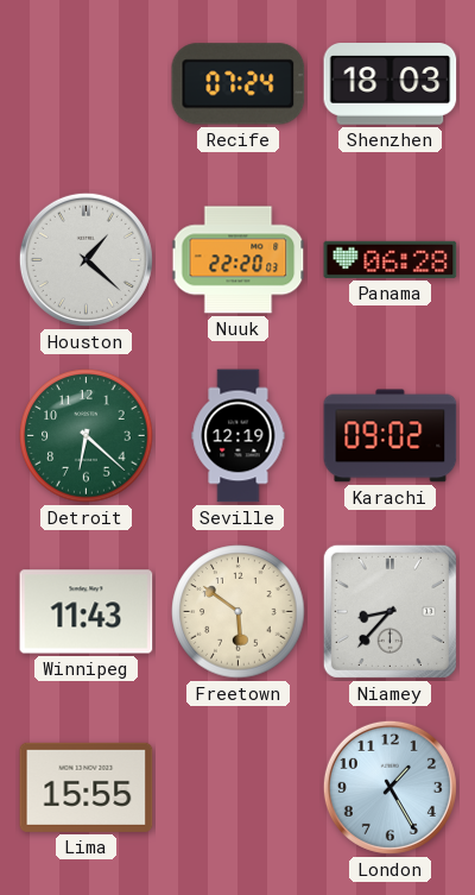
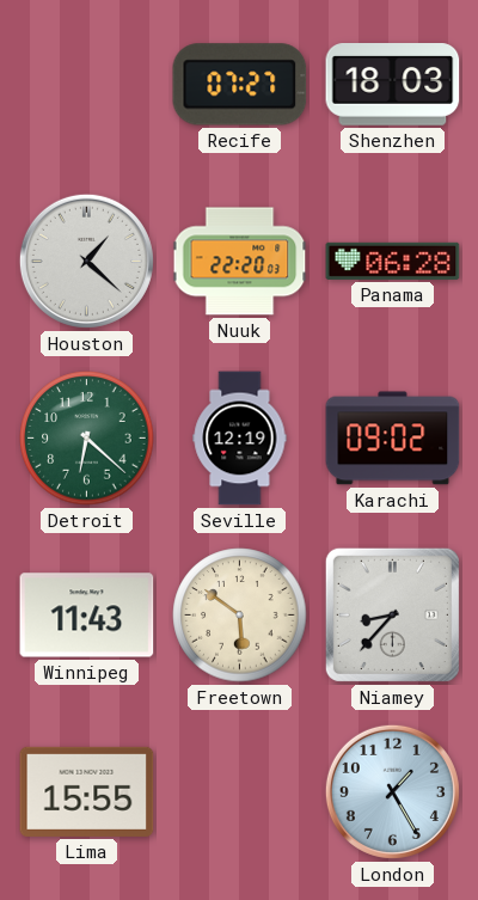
Recife: 07:24 -> 07:27
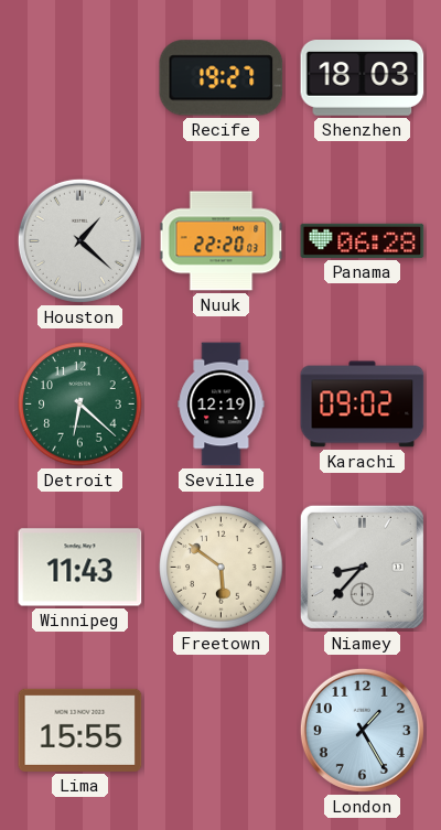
Recife: 07:27 -> 19:27
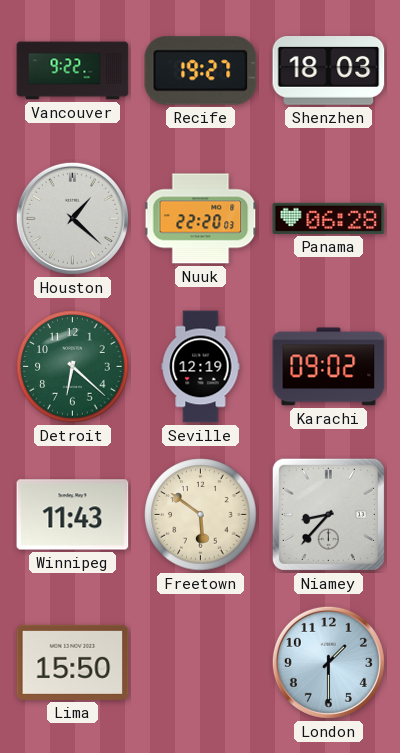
Vancouver: none -> 9:22
Lima: 15:55 -> 15:50
London: 1:25 -> 1:30
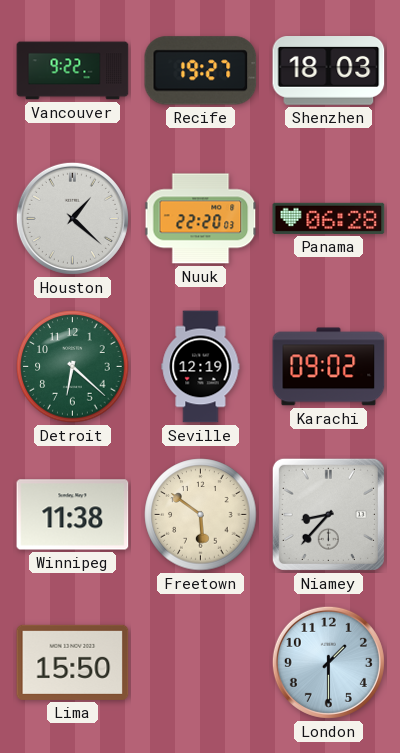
Winnipeg: 11:43 -> 11:38
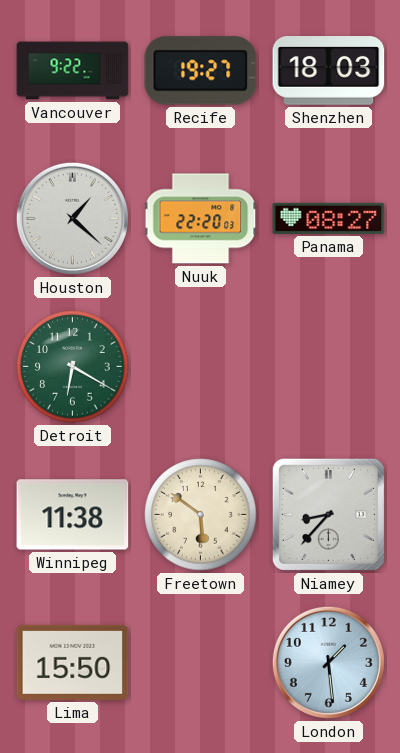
Panama: 06:28 -> 08:27
Detroit: 6:22 -> 6:20
Seville: 12:19 -> none
Karachi: 09:02 -> none
London: 1:30 -> 1:29
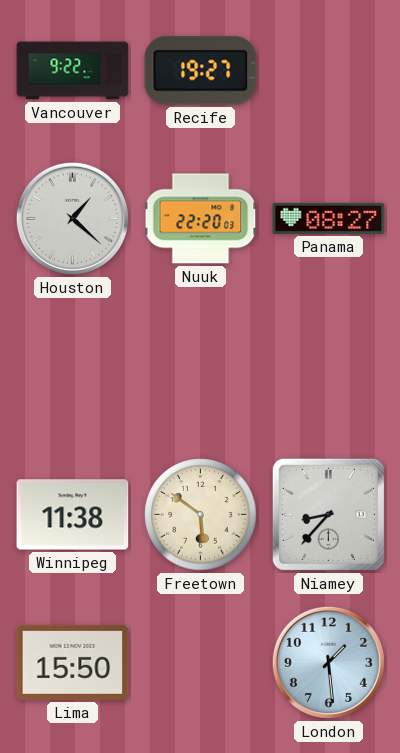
Shenzhen: 18:03 -> none
Detroit: 6:20 -> none
